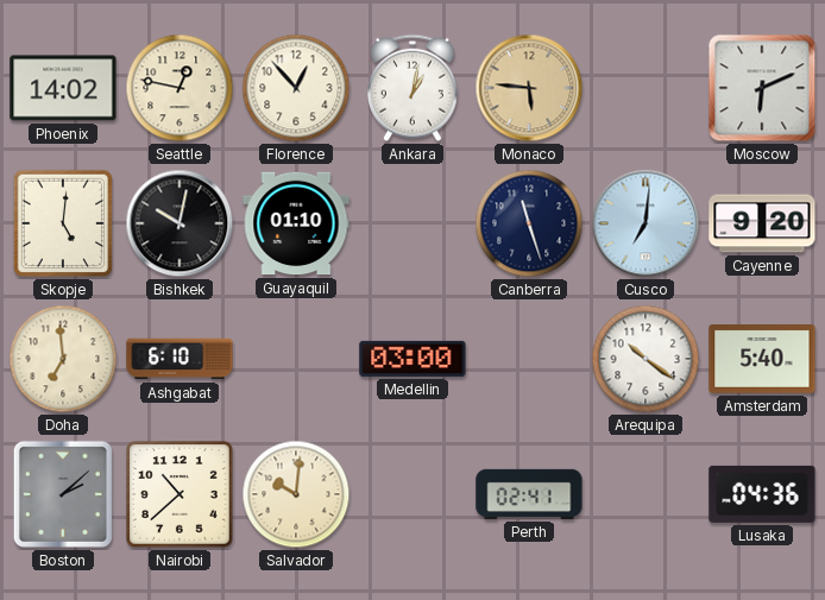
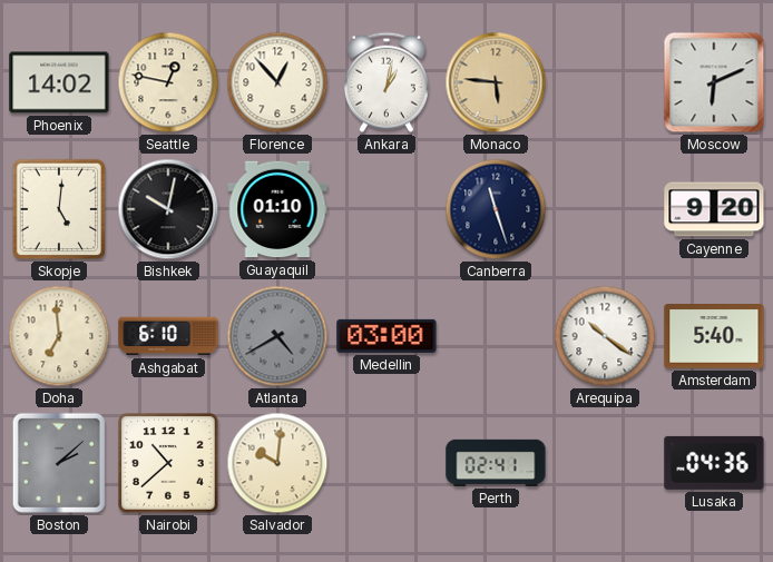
Cusco: 7:01 -> none
Atlanta: none -> 4:40
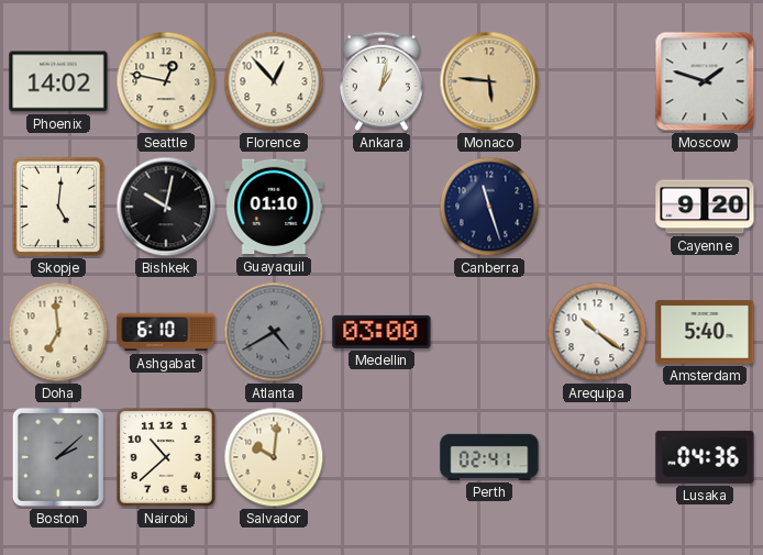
Moscow: 6:11 -> 1:48
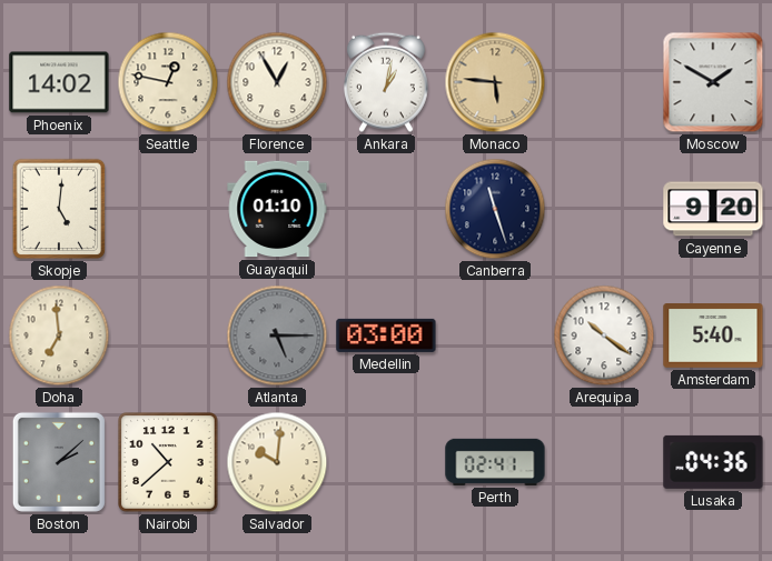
Florence: 12:53 -> 12:55
Moscow: 1:48 -> 1:50
Bishkek: 10:02 -> none
Ashgabat: 6:10 -> none
Atlanta: 4:40 -> 5:15
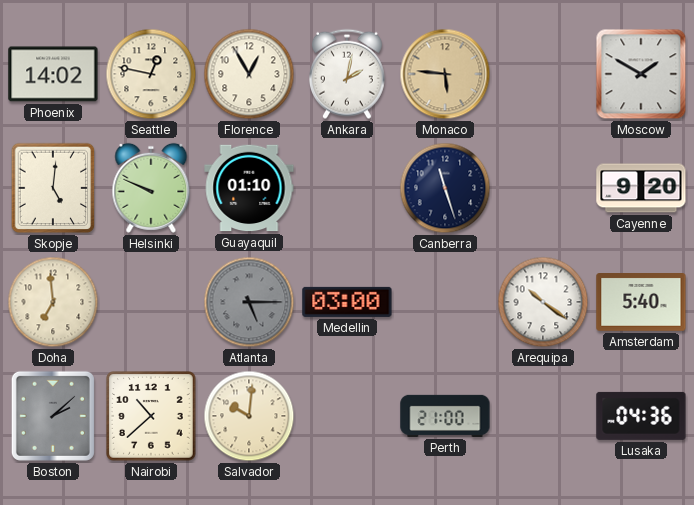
Ankara: 1:02 -> 2:02
Helsinki: none -> 9:49
Perth: 02:41 -> 21:00
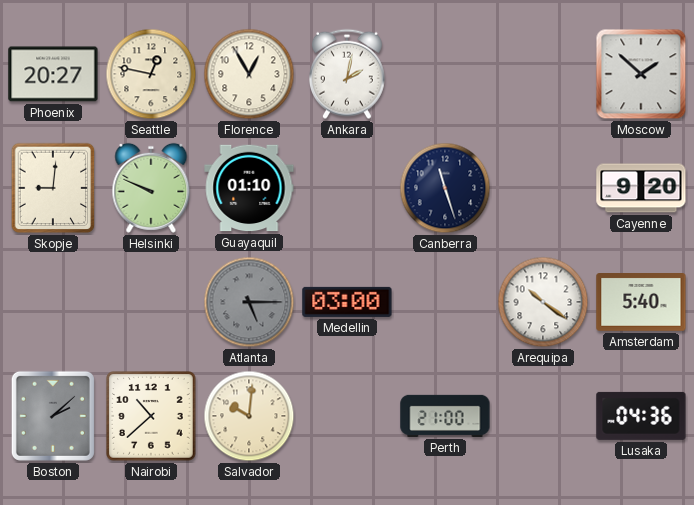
Phoenix: 14:02 -> 20:27
Monaco: 5:46 -> none
Moscow: 1:50 -> 1:52
Skopje: 5:01 -> 9:01
Doha: 6:59 -> none
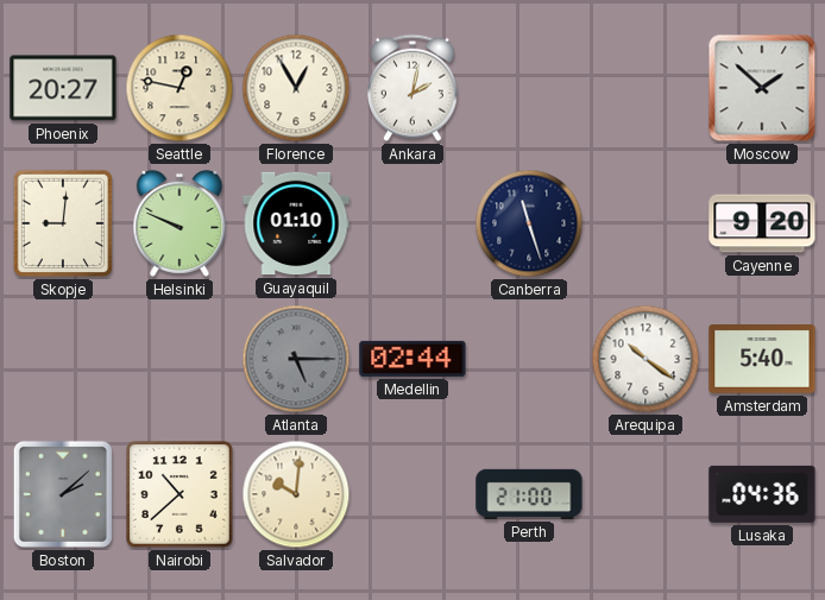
Medellin: 03:00 -> 02:44
